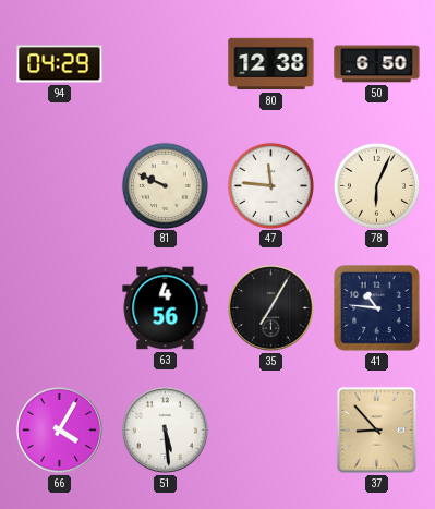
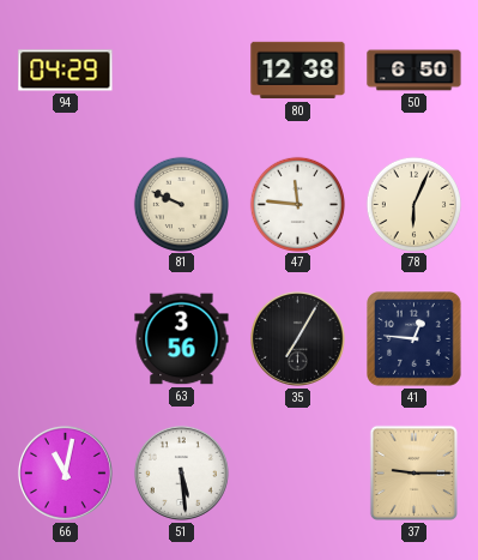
63: 4:56 -> 3:56
41: 10:46 -> 12:46
66: 4:05 -> 11:02
37: 8:53 -> 9:15
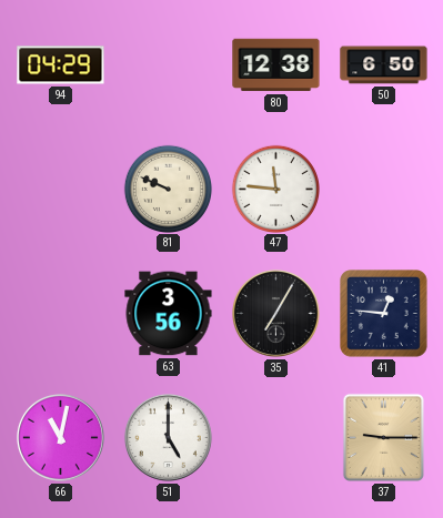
78: 6:04 -> none
51: 5:29 -> 5:00
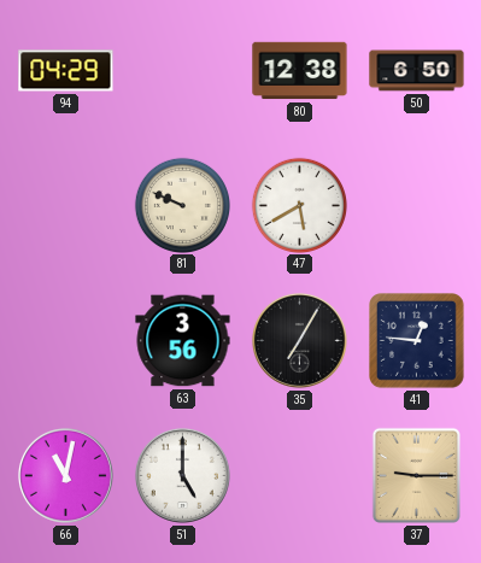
47: 11:46 -> 5:40
